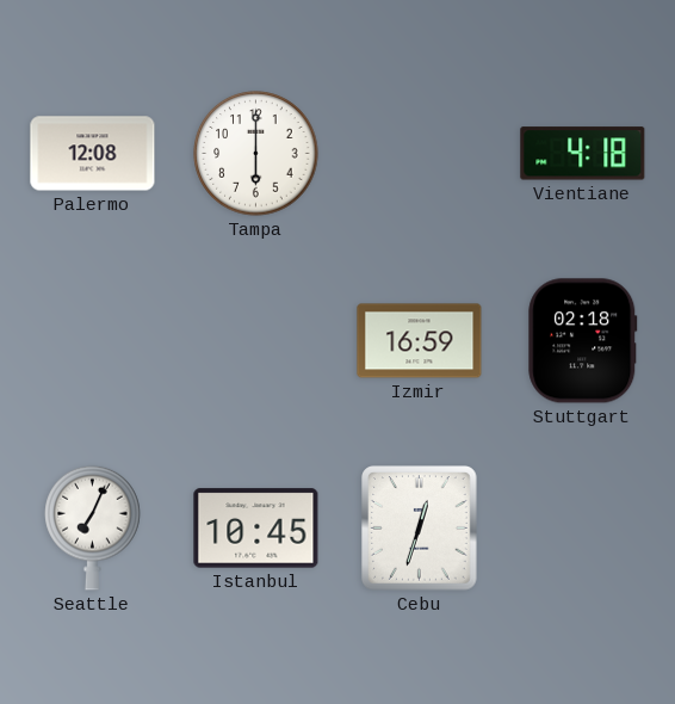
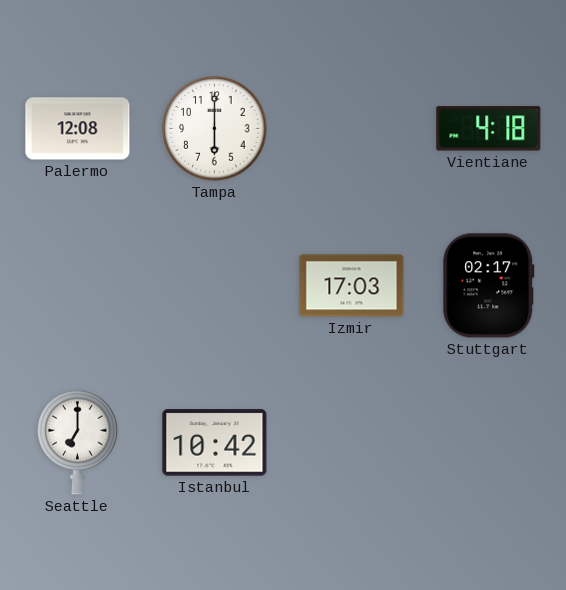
Izmir: 16:59 -> 17:03
Stuttgart: 02:18 -> 02:17
Seattle: 7:04 -> 7:00
Istanbul: 10:45 -> 10:42
Cebu: 12:33 -> none
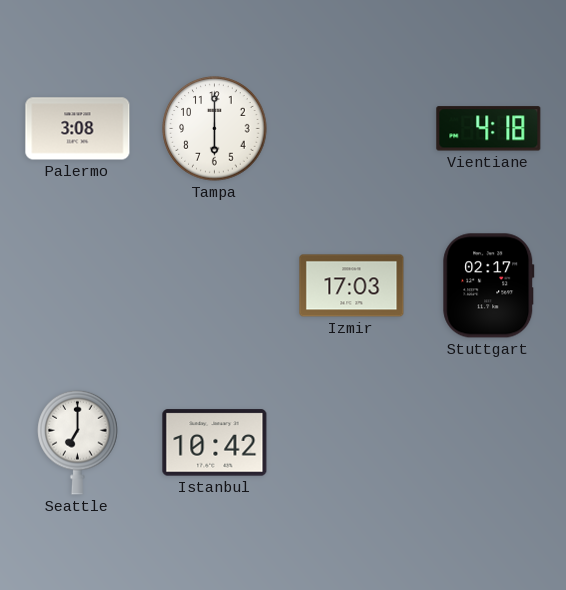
Palermo: 12:08 -> 3:08
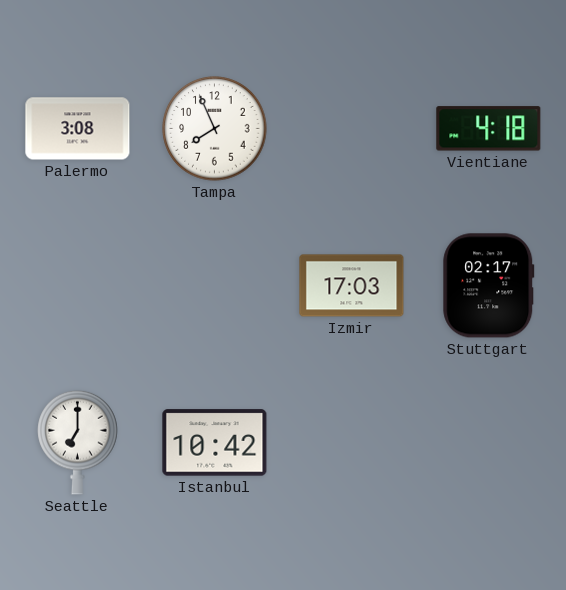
Tampa: 6:00 -> 7:56
